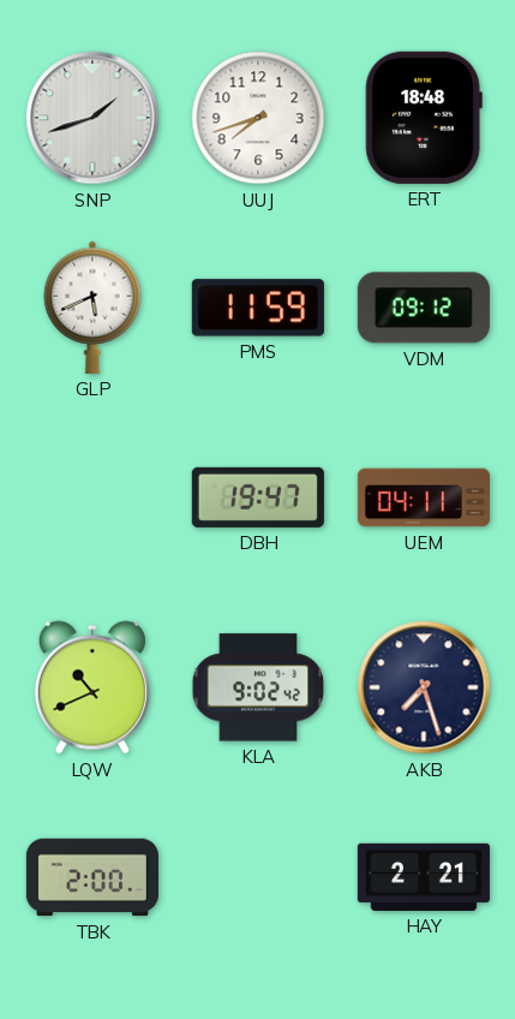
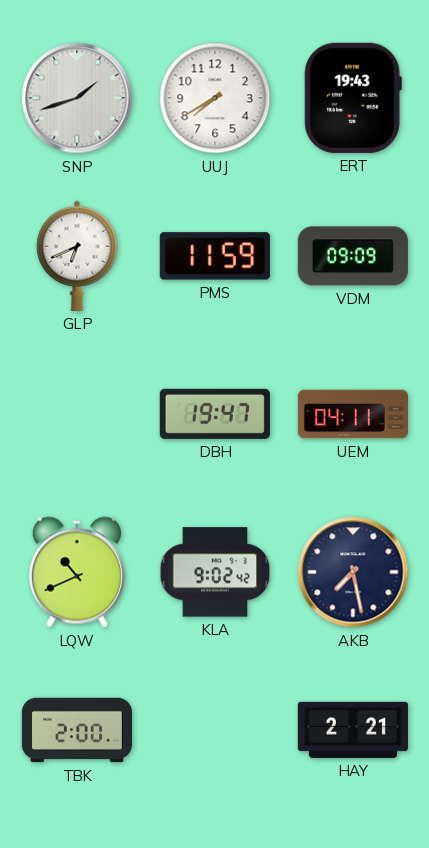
UUJ: 7:42 -> 7:40
ERT: 18:48 -> 19:43
GLP: 5:41 -> 6:41
VDM: 09:12 -> 09:09
AKB: 7:27 -> 7:28
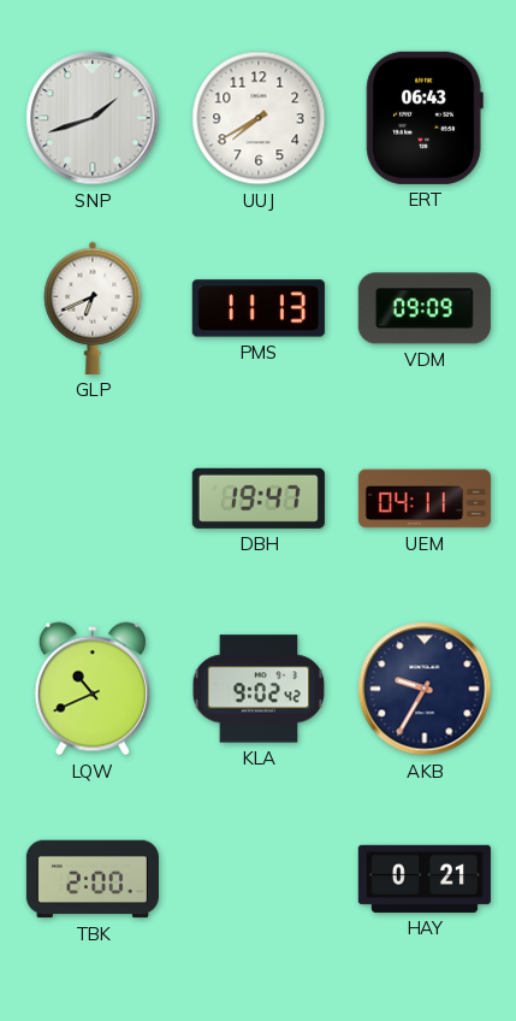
ERT: 19:43 -> 06:43
PMS: 11:59 -> 11:13
AKB: 7:28 -> 9:35
HAY: 2:21 -> 0:21
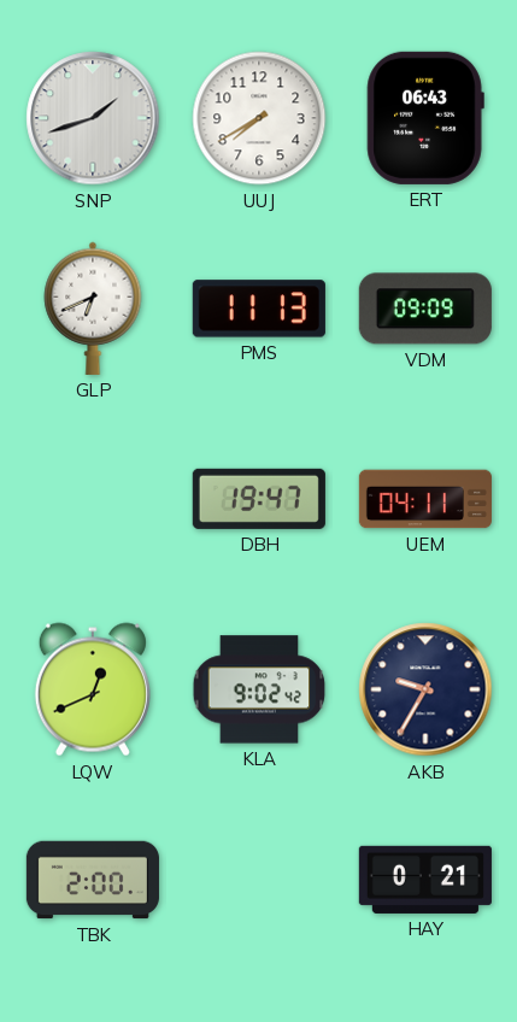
LQW: 10:41 -> 12:41
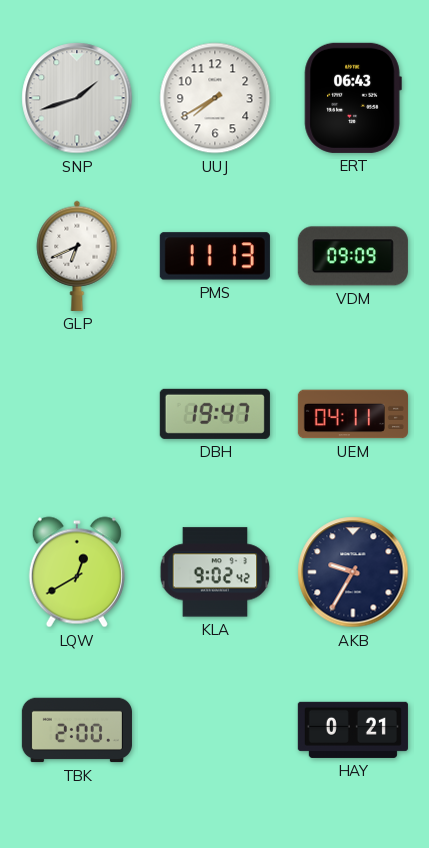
LQW: 12:41 -> 12:40
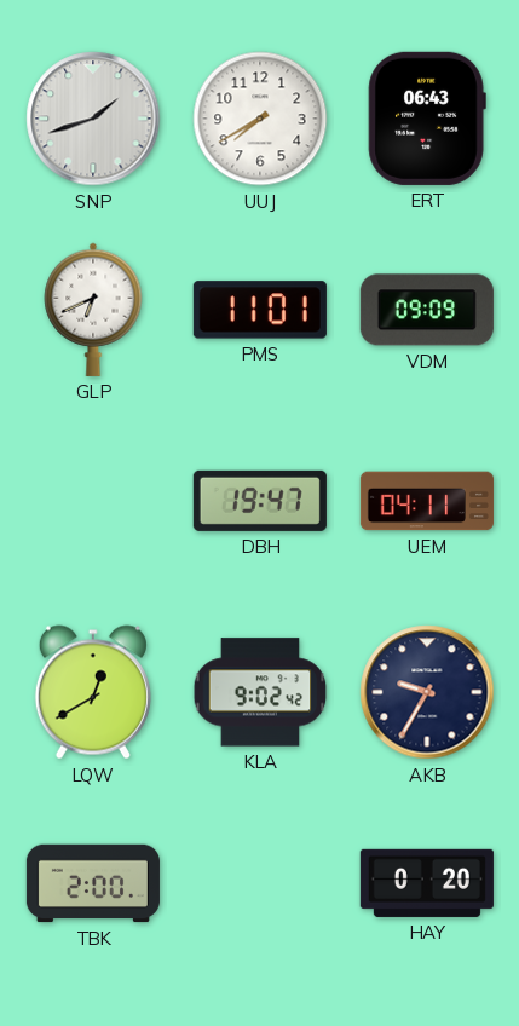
PMS: 11:13 -> 11:01
HAY: 0:21 -> 0:20
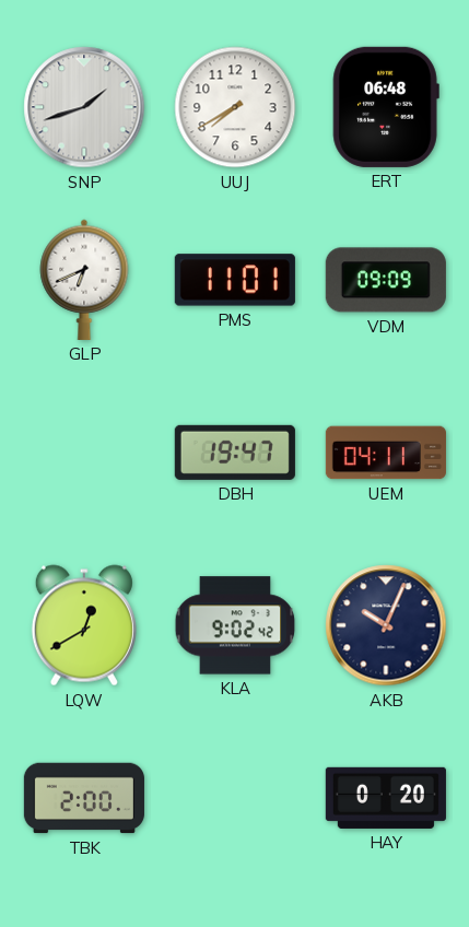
ERT: 06:43 -> 06:48
AKB: 9:35 -> 10:04
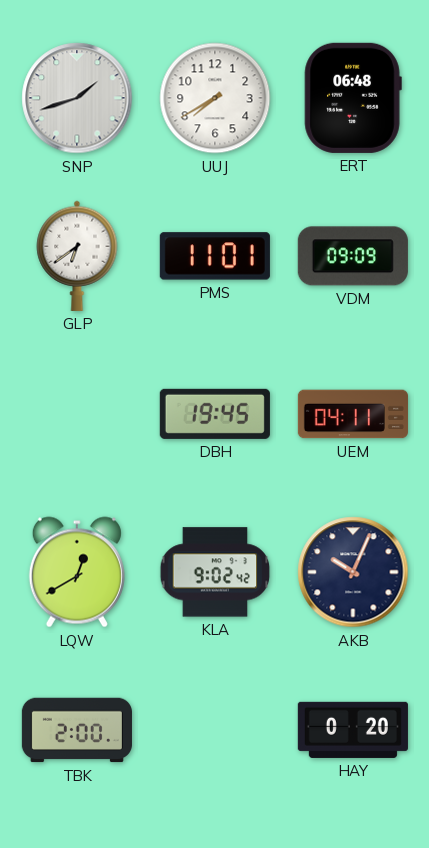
GLP: 6:41 -> 6:39
DBH: 19:47 -> 19:45
